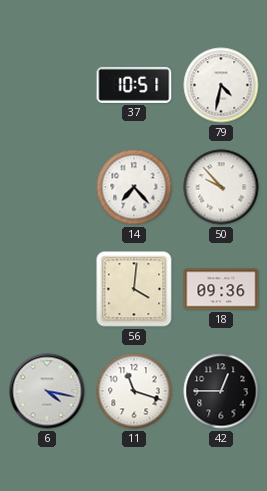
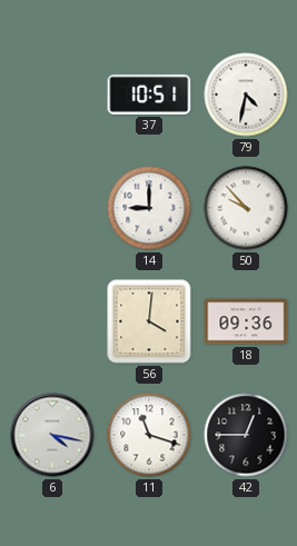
14: 7:23 -> 9:00
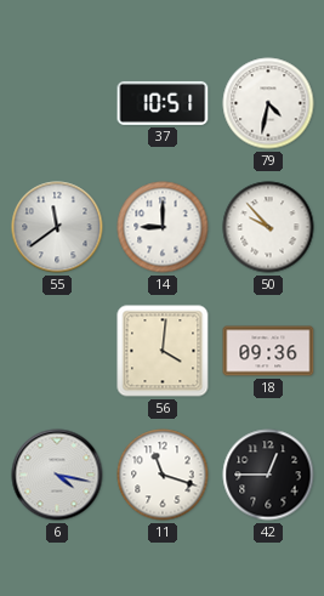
55: none -> 11:39
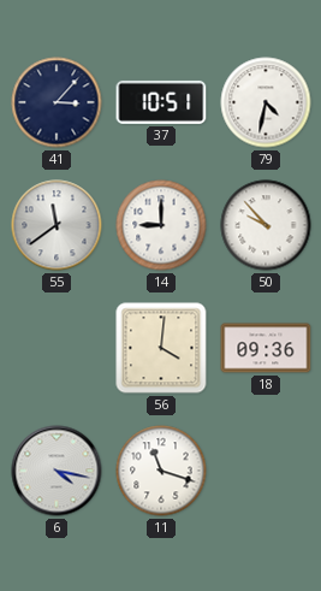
41: none -> 3:07
42: 12:45 -> none
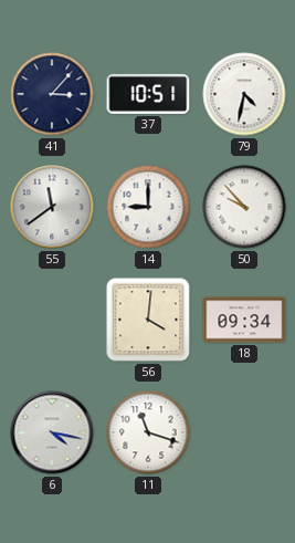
18: 09:36 -> 09:34
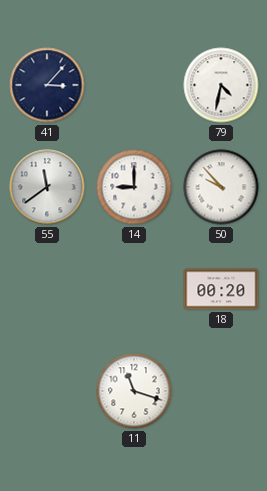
37: 10:51 -> none
56: 4:01 -> none
18: 09:34 -> 00:20
6: 4:17 -> none
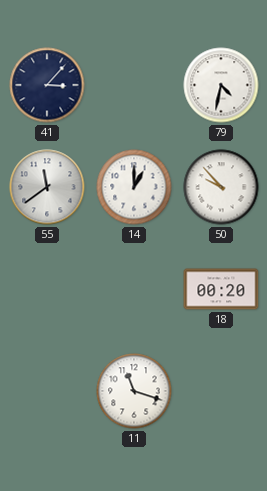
14: 9:00 -> 1:00
